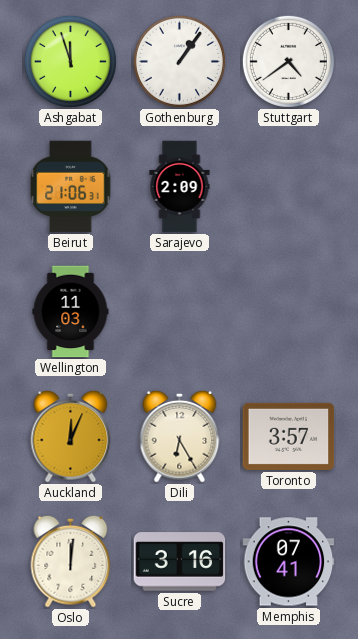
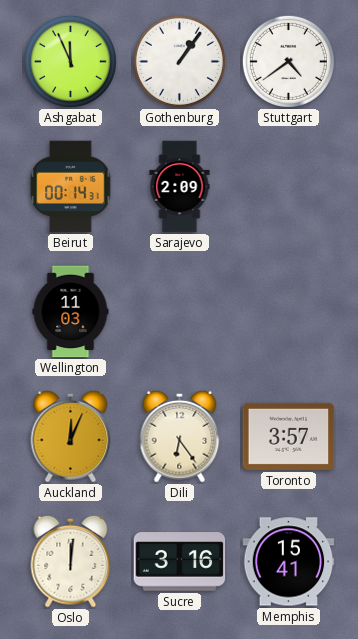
Ashgabat: 11:57 -> 11:56
Beirut: 21:06 -> 00:14
Dili: 6:25 -> 6:24
Memphis: 07:41 -> 15:41
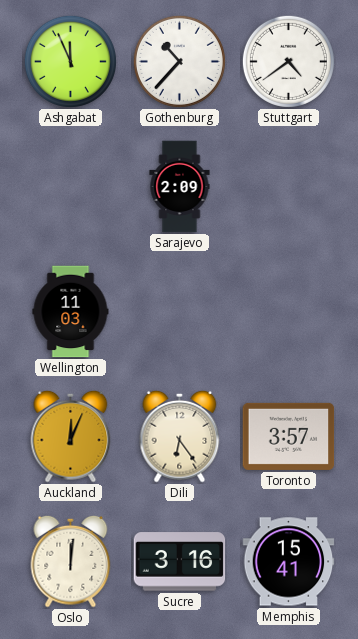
Gothenburg: 1:06 -> 10:37
Beirut: 00:14 -> none
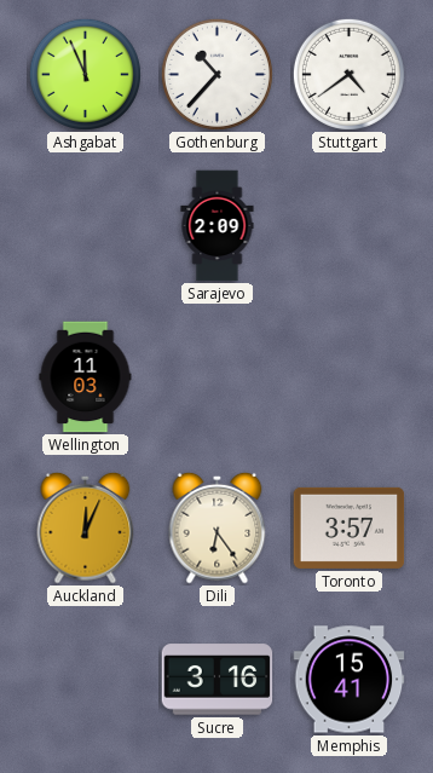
Oslo: 12:01 -> none
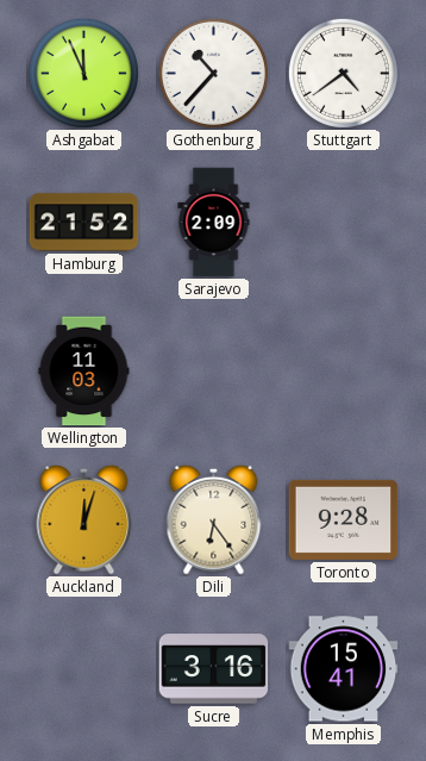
Hamburg: none -> 21:52
Auckland: 12:04 -> 12:03
Toronto: 3:57 -> 9:28
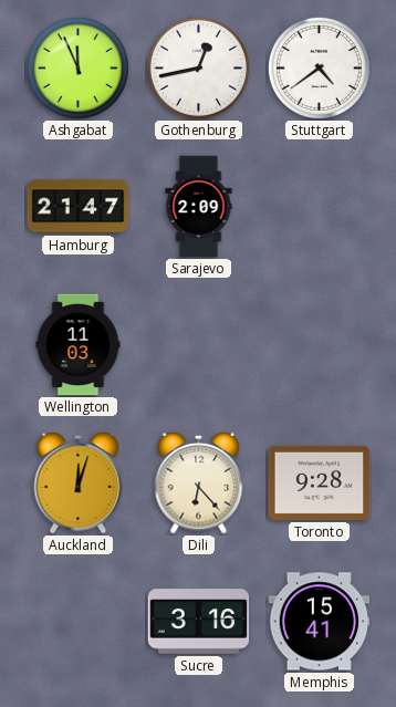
Gothenburg: 10:37 -> 12:43
Hamburg: 21:52 -> 21:47
Dili: 6:24 -> 6:23
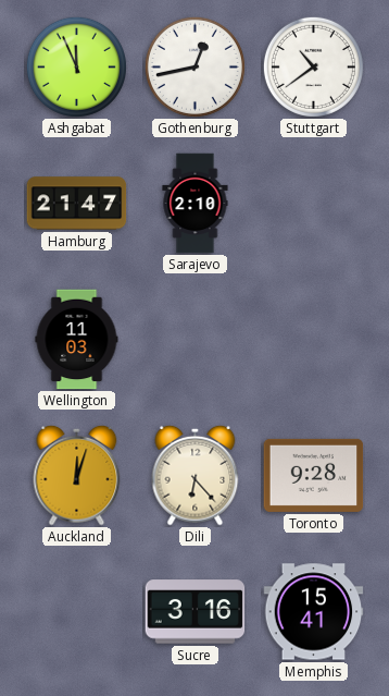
Stuttgart: 4:39 -> 10:39
Sarajevo: 2:09 -> 2:10
